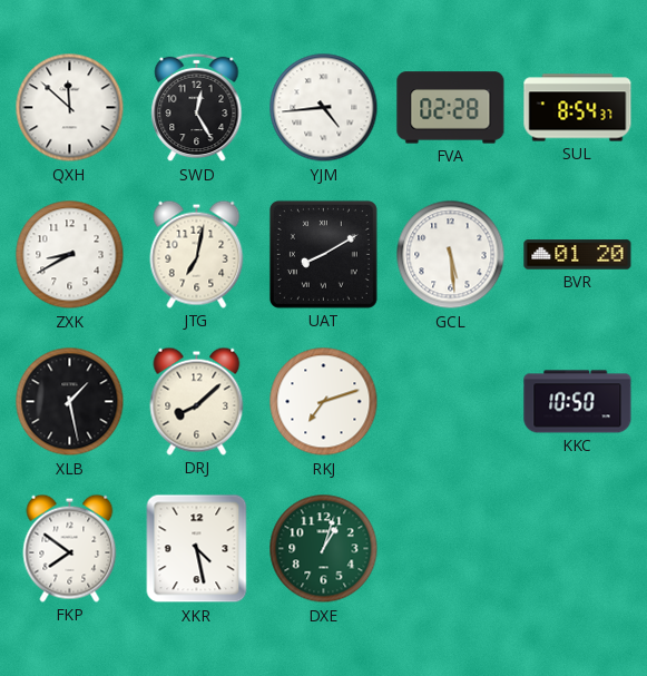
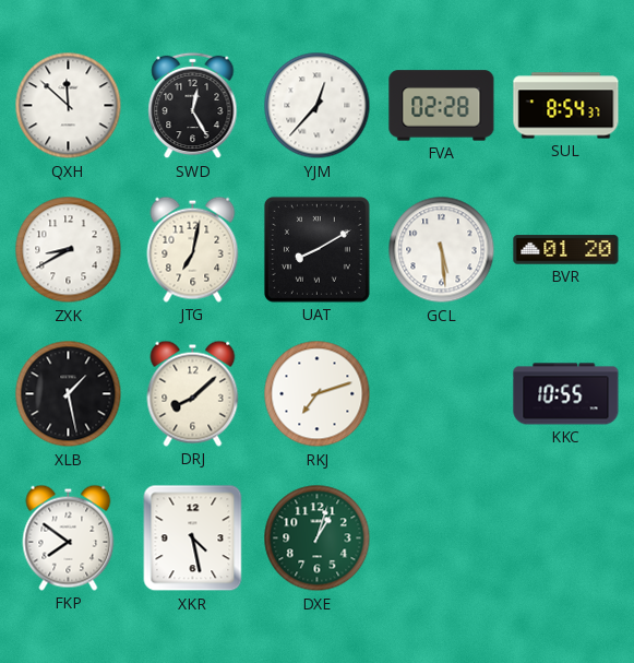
YJM: 4:44 -> 12:37
KKC: 10:50 -> 10:55
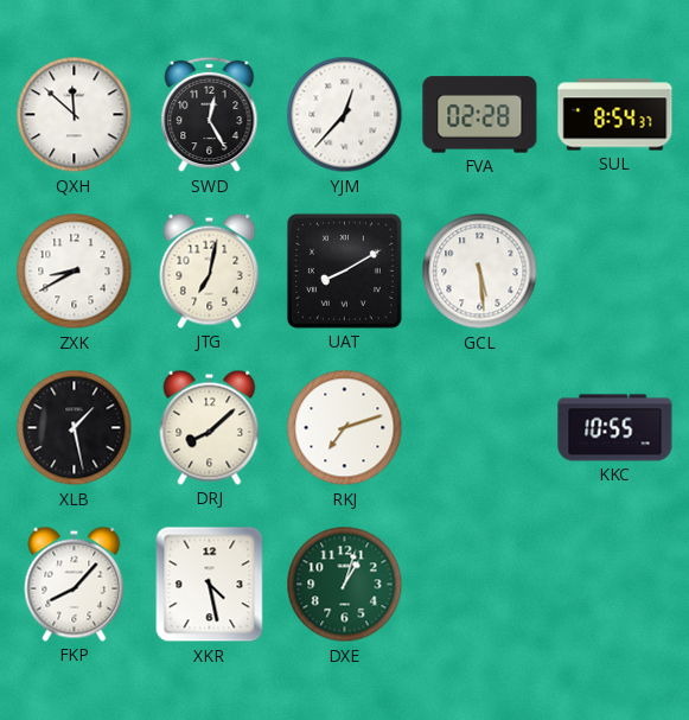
BVR: 01:20 -> none
FKP: 7:51 -> 8:07
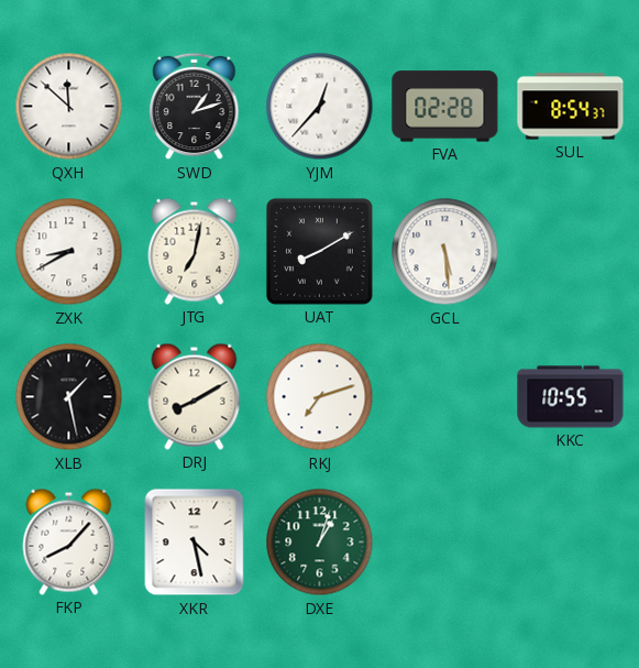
SWD: 12:25 -> 1:12
DRJ: 8:08 -> 8:10
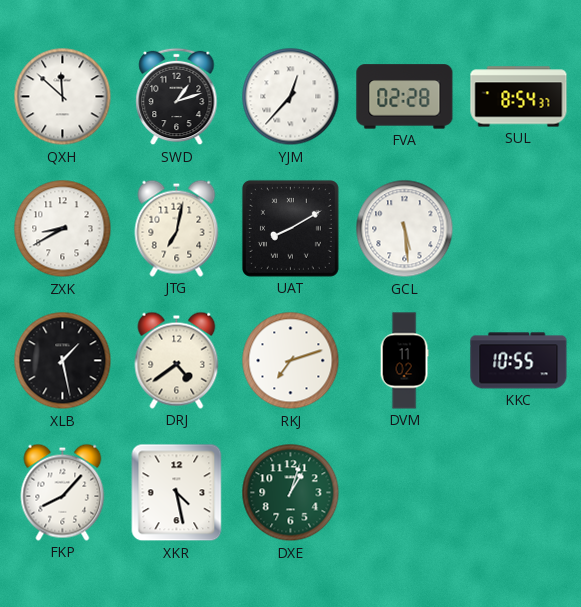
DRJ: 8:10 -> 4:39
DVM: none -> 11:02
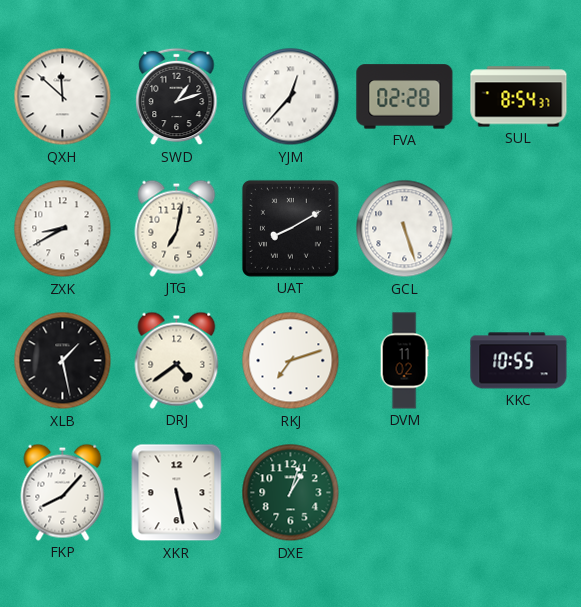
GCL: 5:29 -> 5:27
XKR: 4:28 -> 5:28
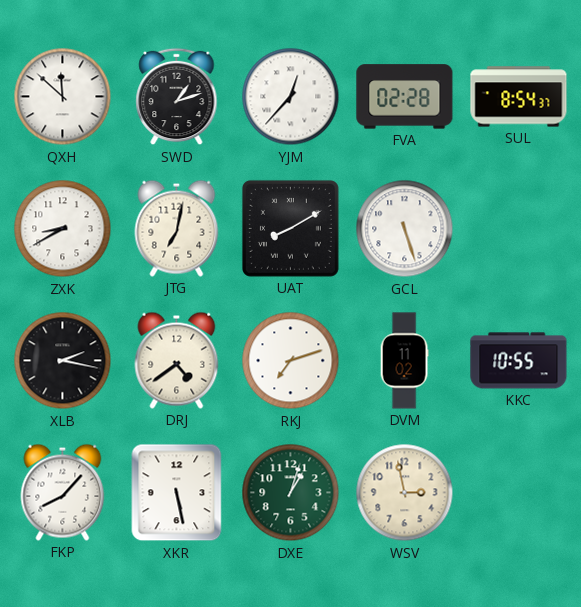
XLB: 1:28 -> 2:17
WSV: none -> 2:58
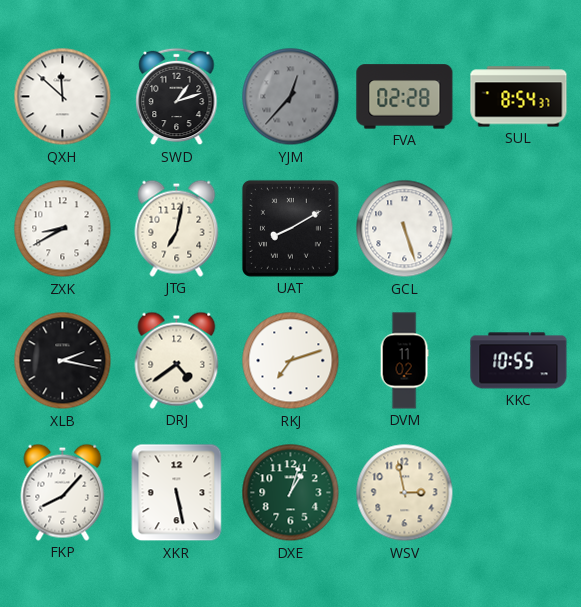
YJM dial: white -> grey
